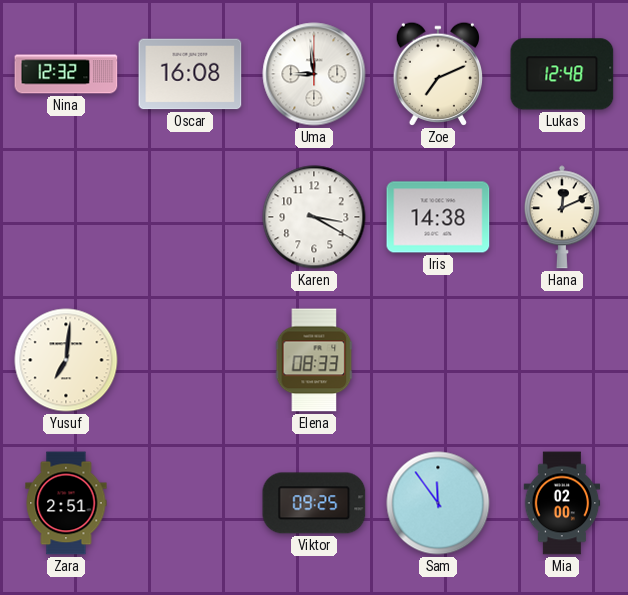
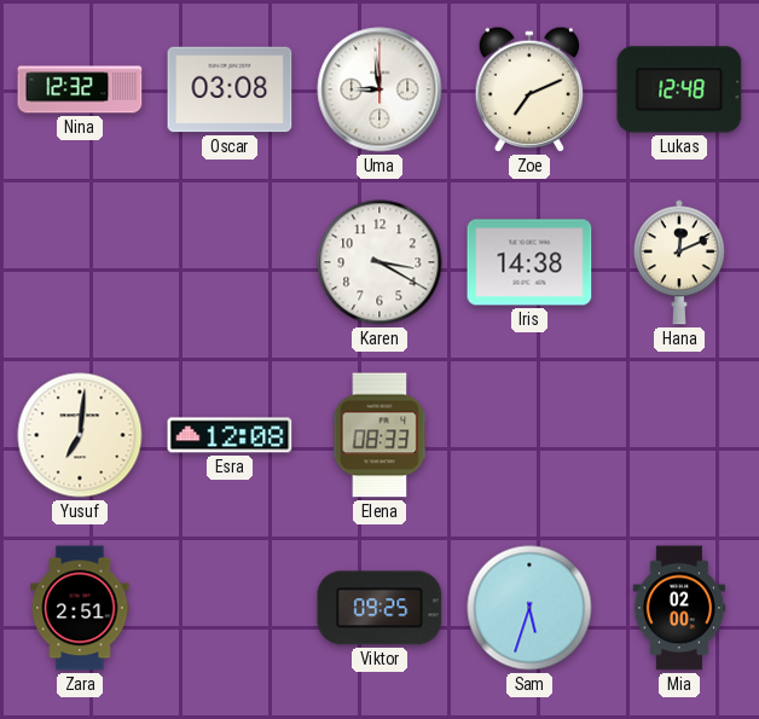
Oscar: 16:08 -> 03:08
Esra: none -> 12:08
Sam: 11:54 -> 5:33
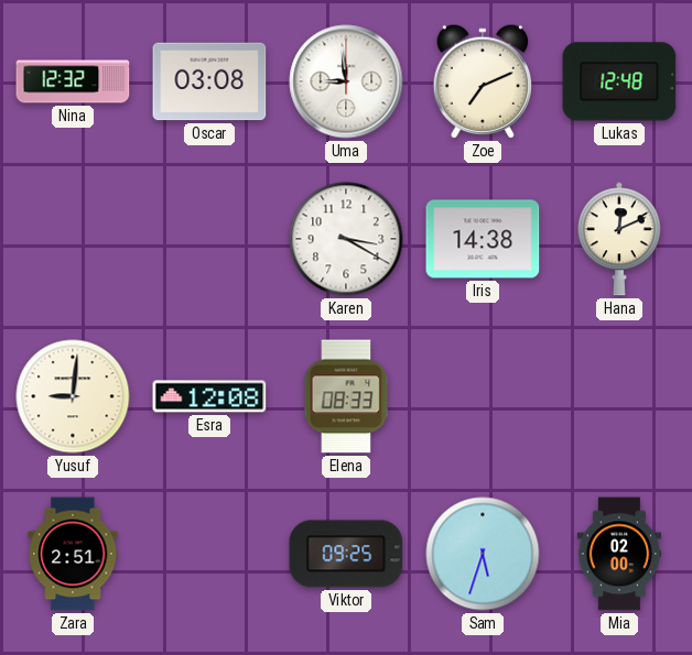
Yusuf: 7:01 -> 9:01
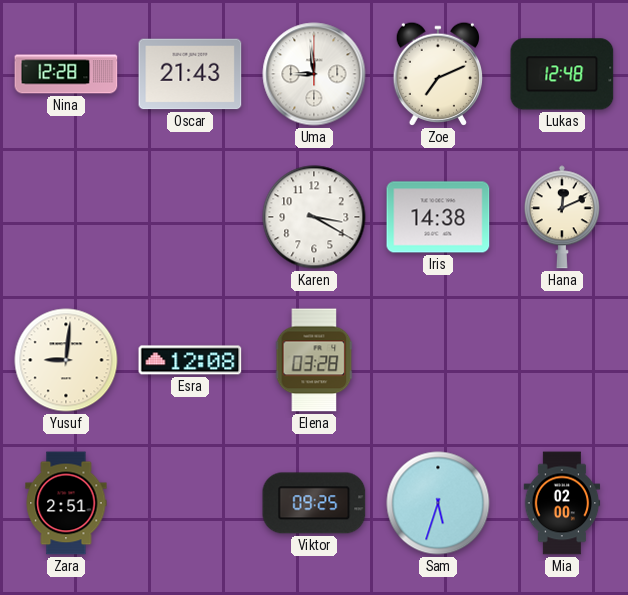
Nina: 12:32 -> 12:28
Oscar: 03:08 -> 21:43
Elena: 08:33 -> 03:28
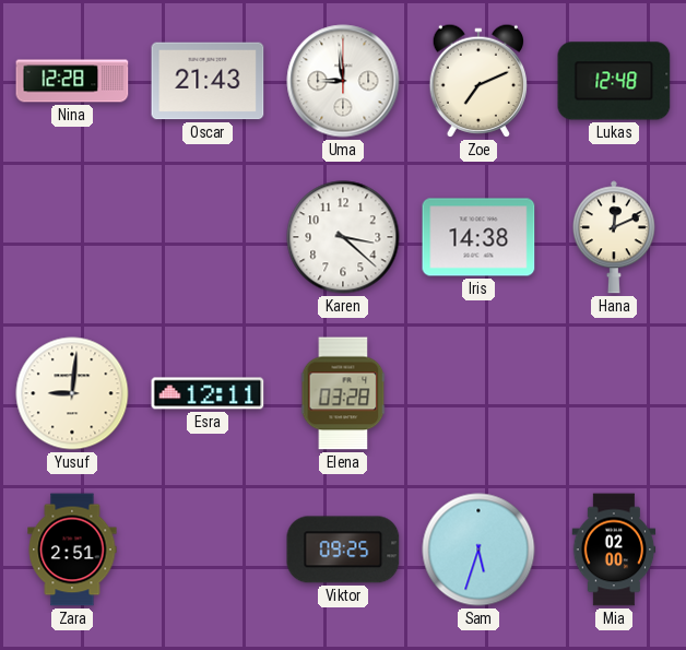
Karen: 3:20 -> 3:22
Esra: 12:08 -> 12:11
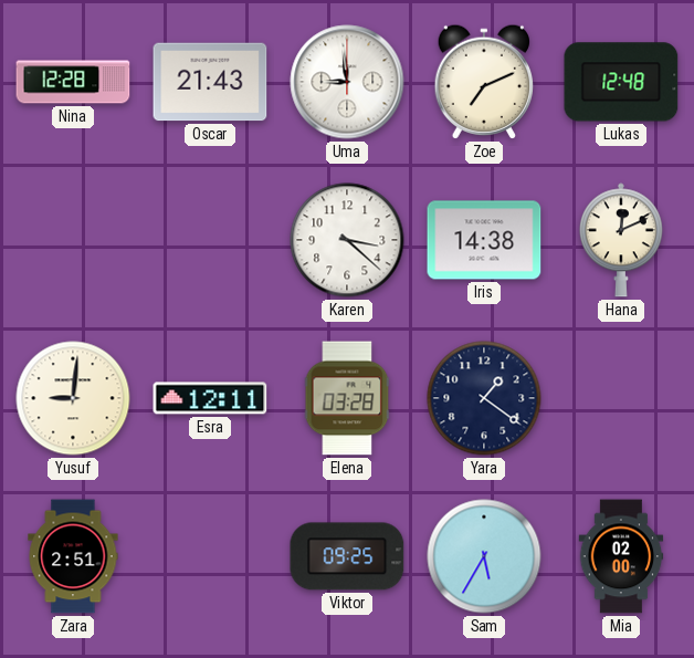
Yara: none -> 1:21
Sam: 5:33 -> 5:35
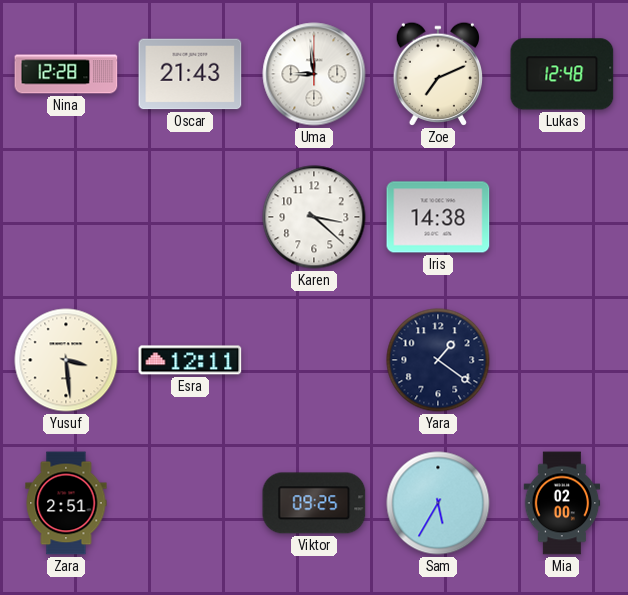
Hana: 12:11 -> none
Yusuf: 9:01 -> 3:29
Elena: 03:28 -> none
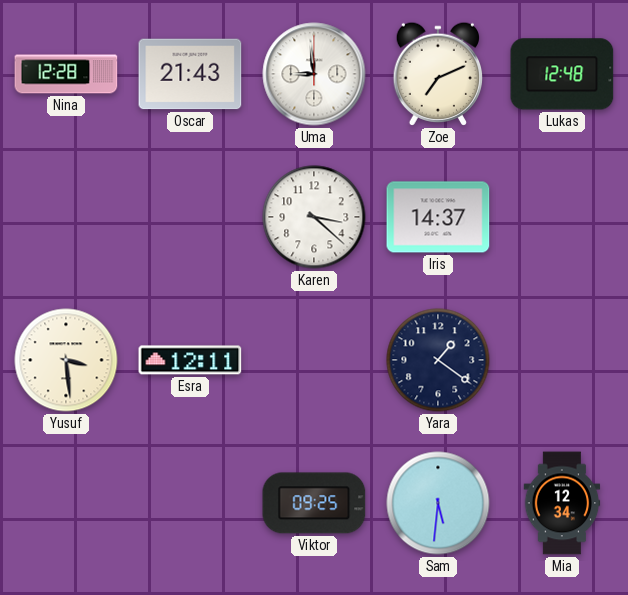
Iris: 14:38 -> 14:37
Zara: 2:51 -> none
Sam: 5:35 -> 5:31
Mia: 02:00 -> 12:34
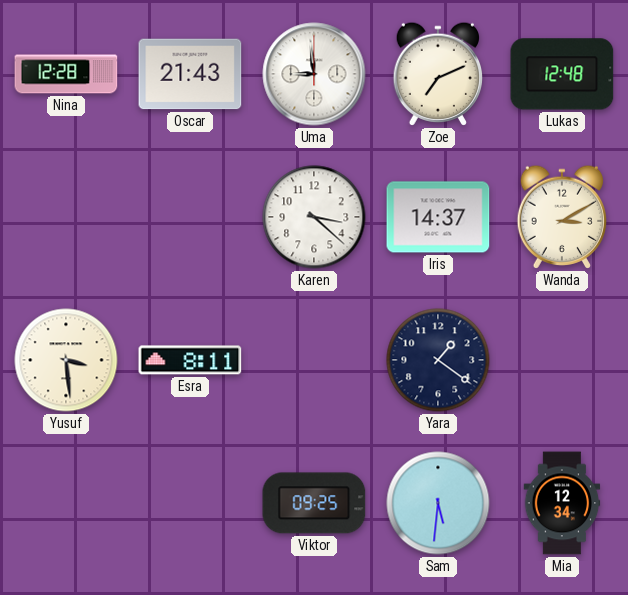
Wanda: none -> 3:10
Esra: 12:11 -> 8:11
